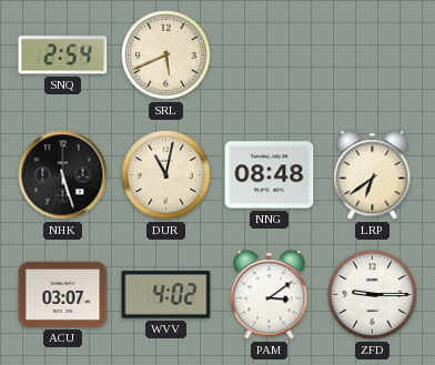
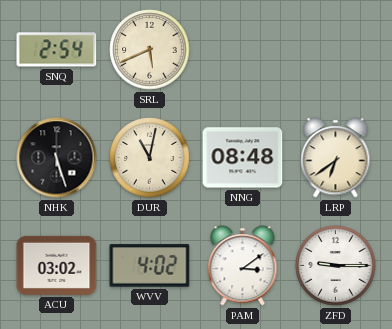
ACU: 03:07 -> 03:02
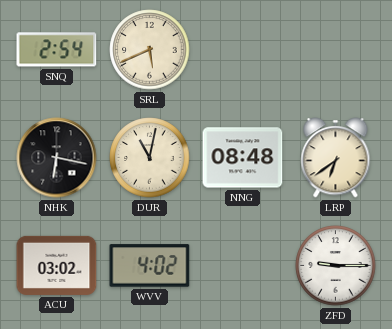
NHK: 5:27 -> 6:17
PAM: 3:09 -> none
